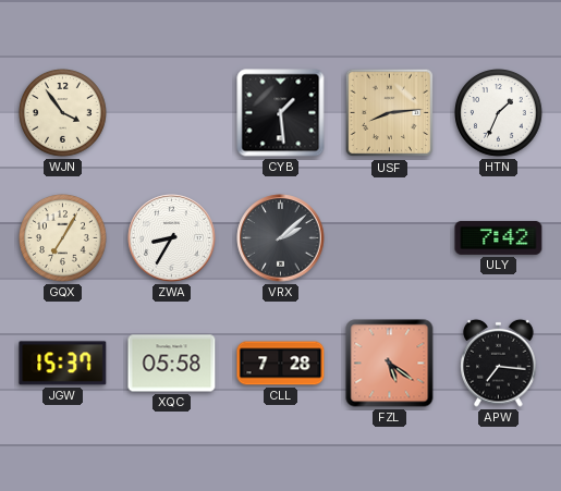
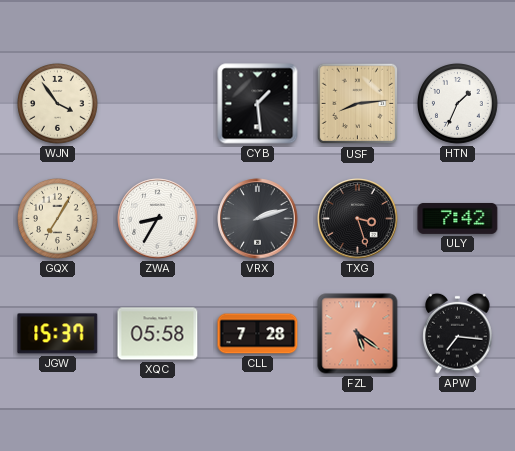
VRX: 2:08 -> 2:12
TXG: none -> 3:27
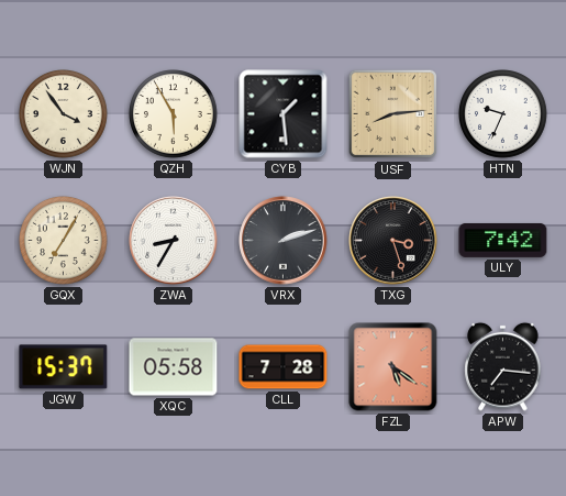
QZH: none -> 5:55
HTN: 1:34 -> 9:34
